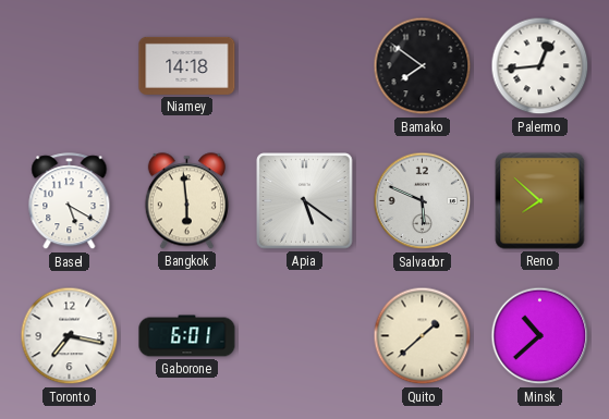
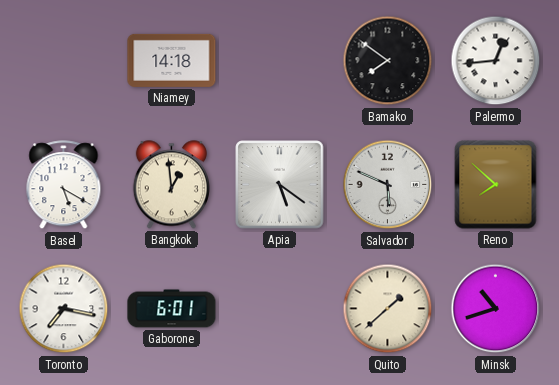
Bangkok: 5:59 -> 12:59
Minsk: 10:38 -> 10:42
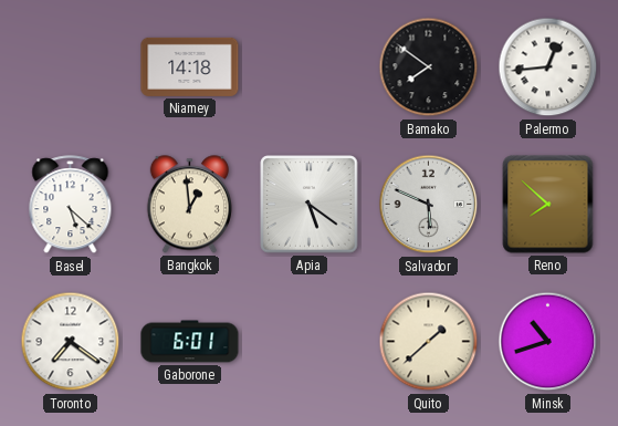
Basel: 5:20 -> 5:22
Toronto: 7:17 -> 7:21
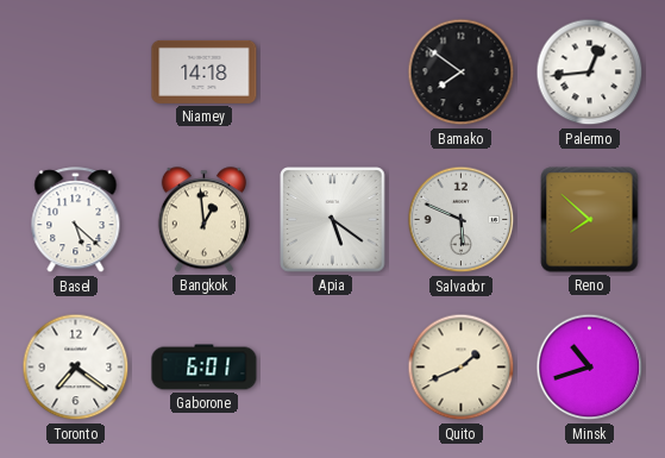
Quito: 1:38 -> 1:41
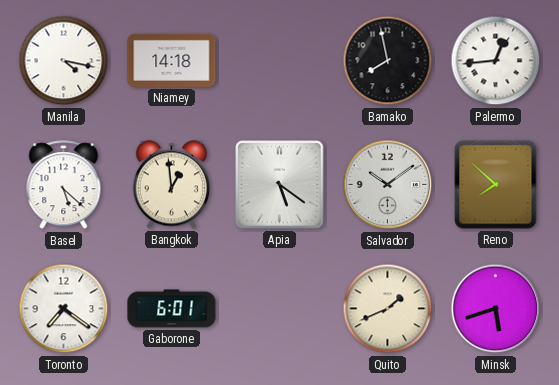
Manila: none -> 4:17
Bamako: 7:51 -> 7:58
Salvador: 5:49 -> 10:09
Minsk: 10:42 -> 5:42
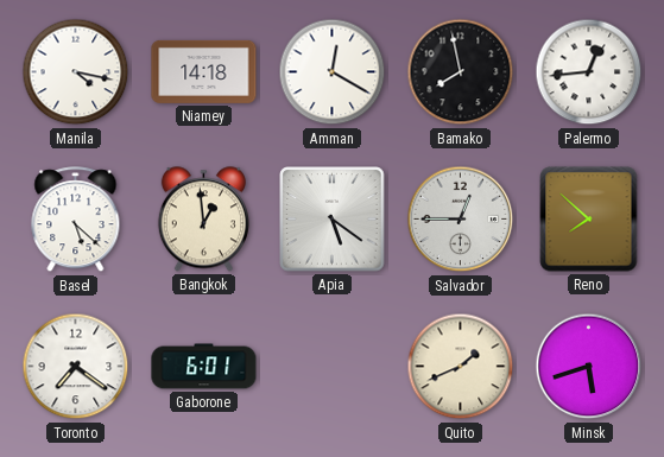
Amman: none -> 12:20
Salvador: 10:09 -> 12:45
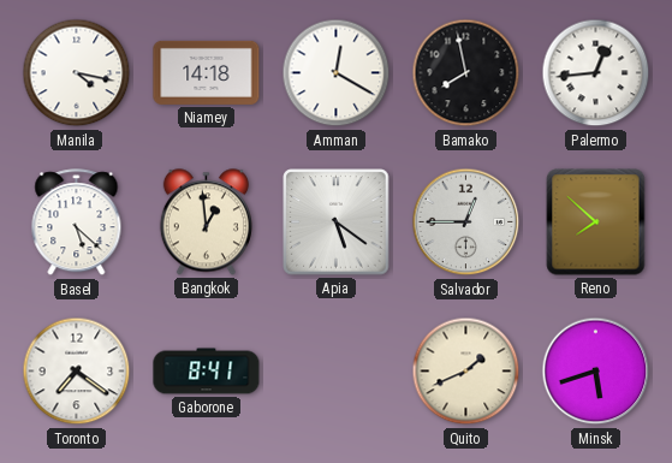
Gaborone: 6:01 -> 8:41
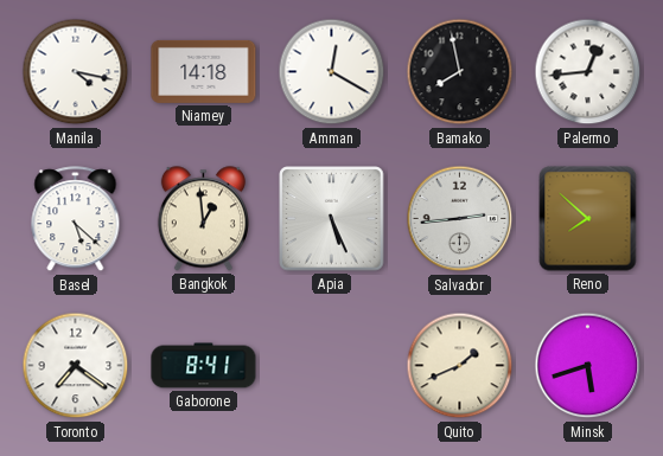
Apia: 5:21 -> 5:26
Salvador: 12:45 -> 2:44
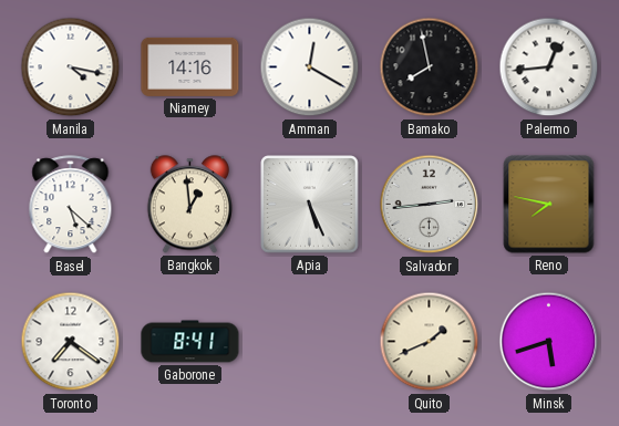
Niamey: 14:18 -> 14:16
Reno: 7:52 -> 7:47
